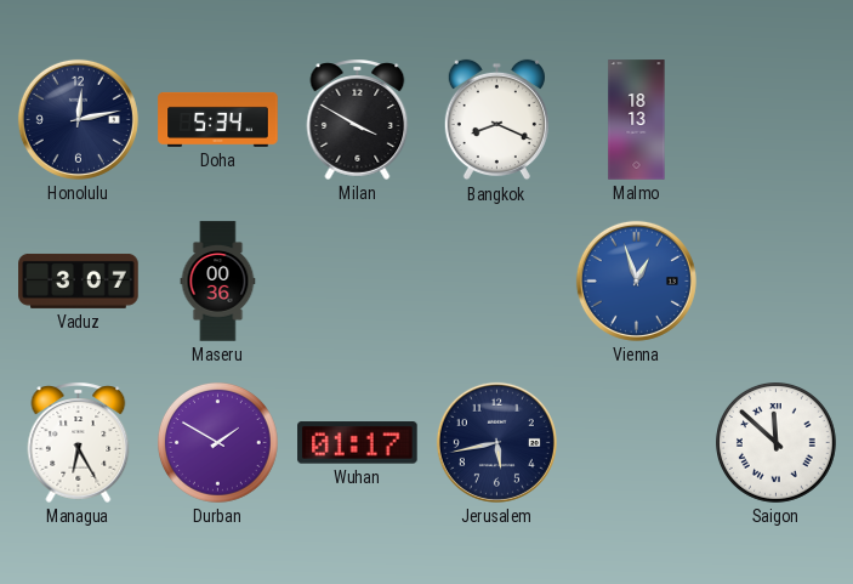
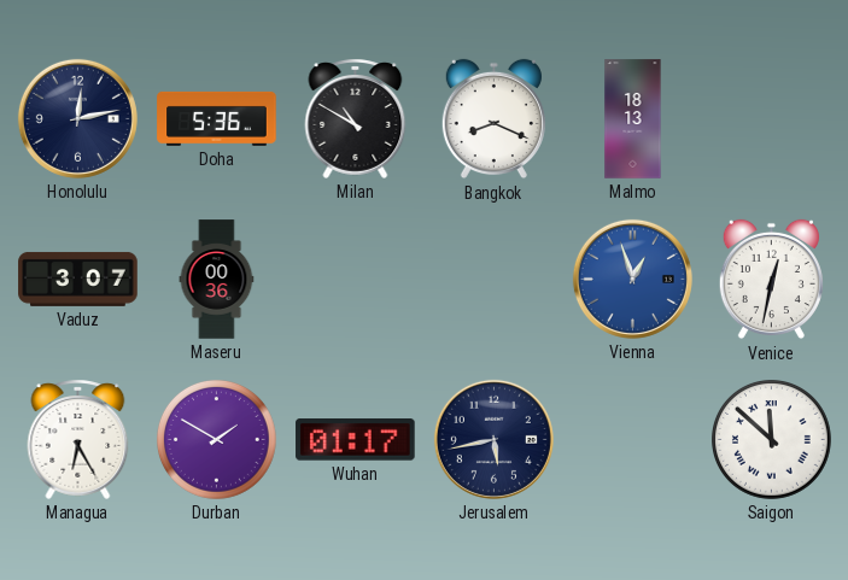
Doha: 5:34 -> 5:36
Milan: 3:50 -> 10:50
Venice: none -> 12:32
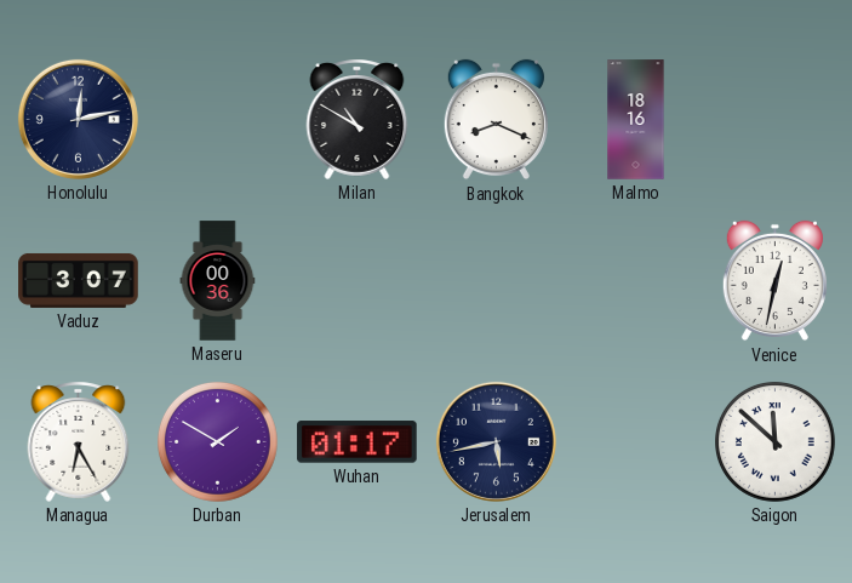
Doha: 5:36 -> none
Malmo: 18:13 -> 18:16
Vienna: 12:57 -> none
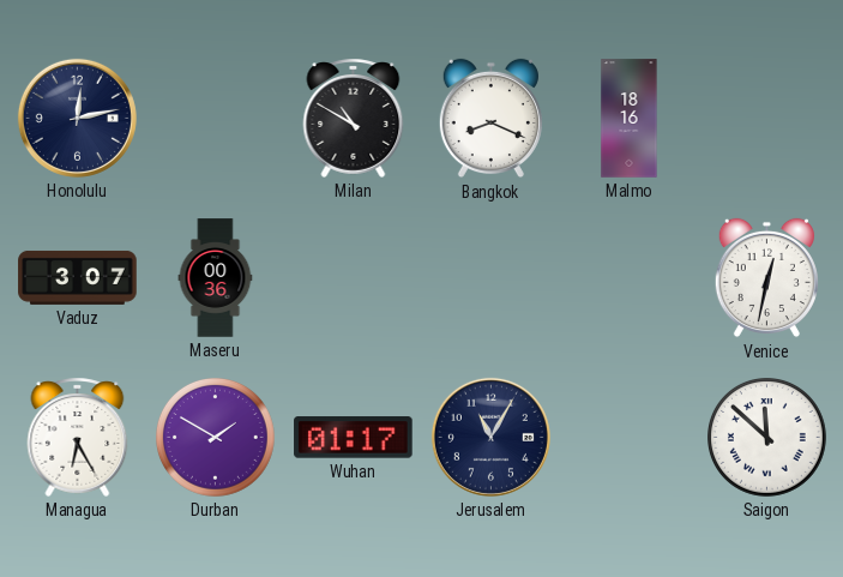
Jerusalem: 5:43 -> 11:05
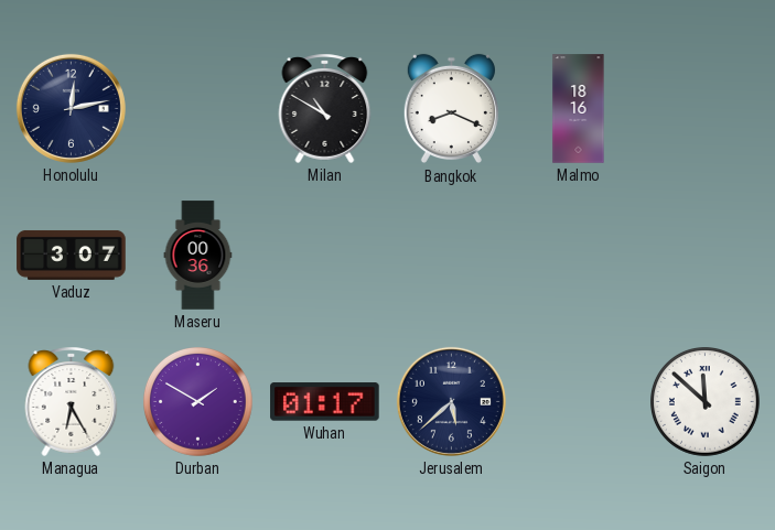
Venice: 12:32 -> none
Jerusalem: 11:05 -> 5:38
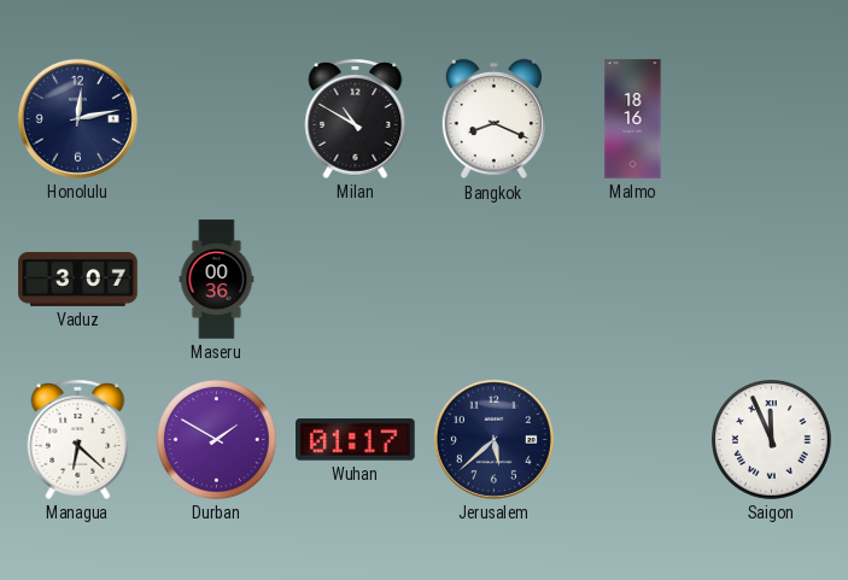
Managua: 6:25 -> 6:22
Saigon: 11:52 -> 11:56
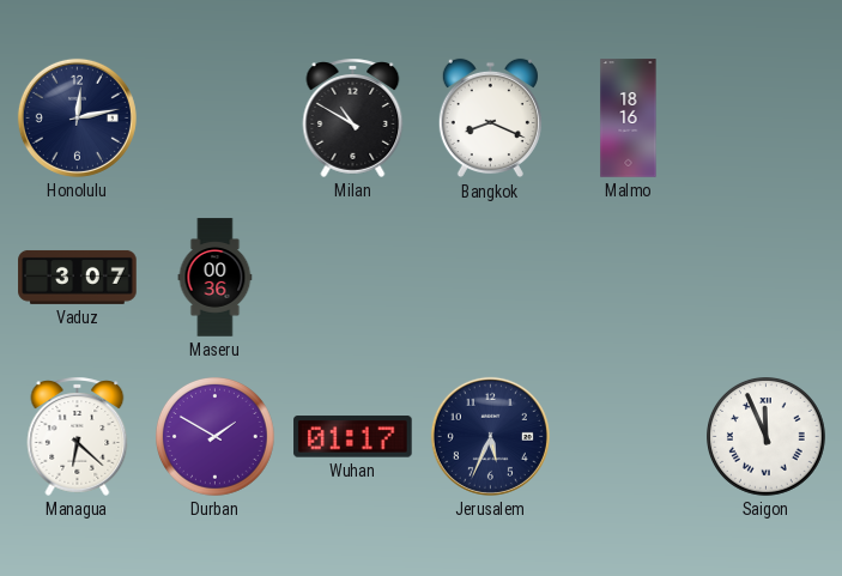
Jerusalem: 5:38 -> 5:34
